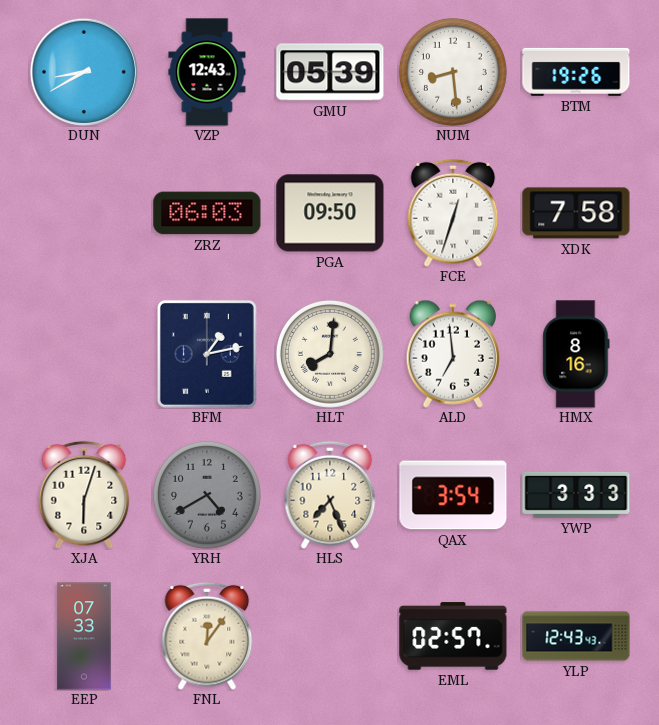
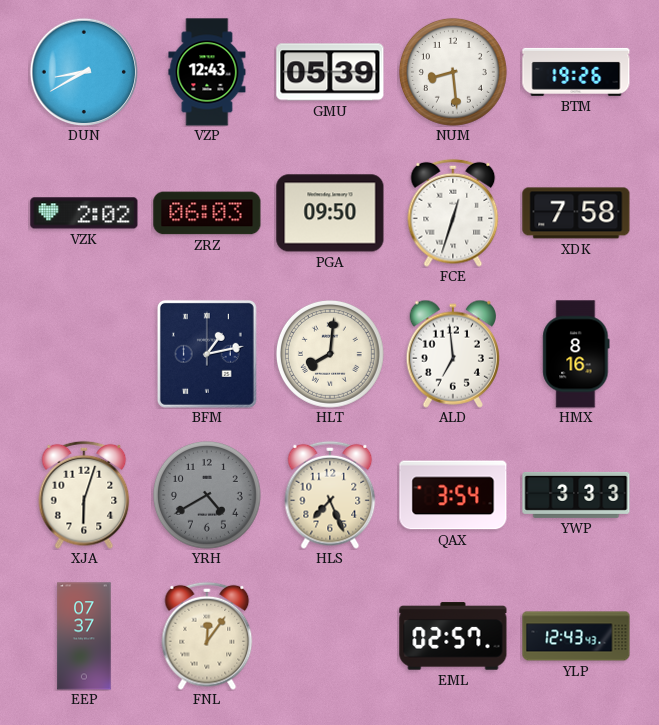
VZK: none -> 2:02
EEP: 07:33 -> 07:37
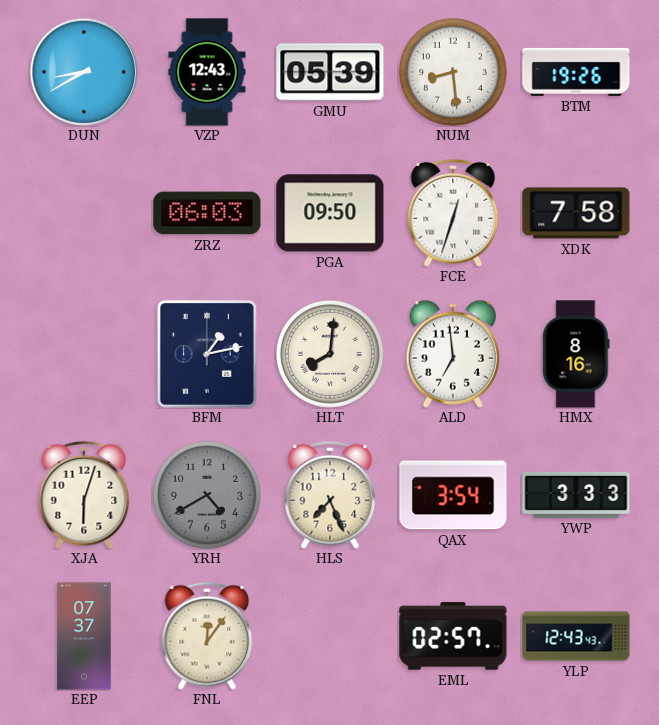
VZK: 2:02 -> none
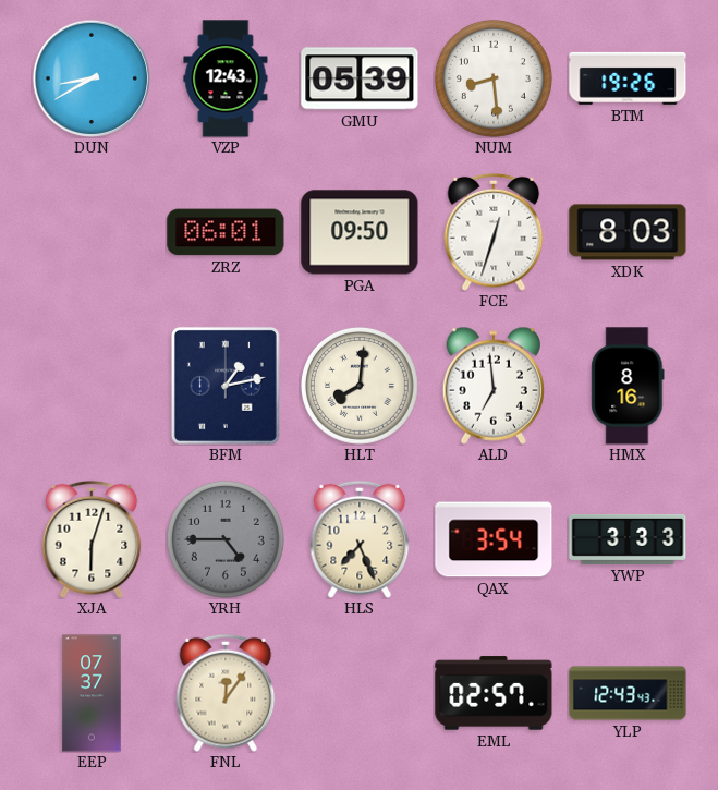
ZRZ: 06:03 -> 06:01
XDK: 7:58 -> 8:03
YRH: 4:40 -> 4:45
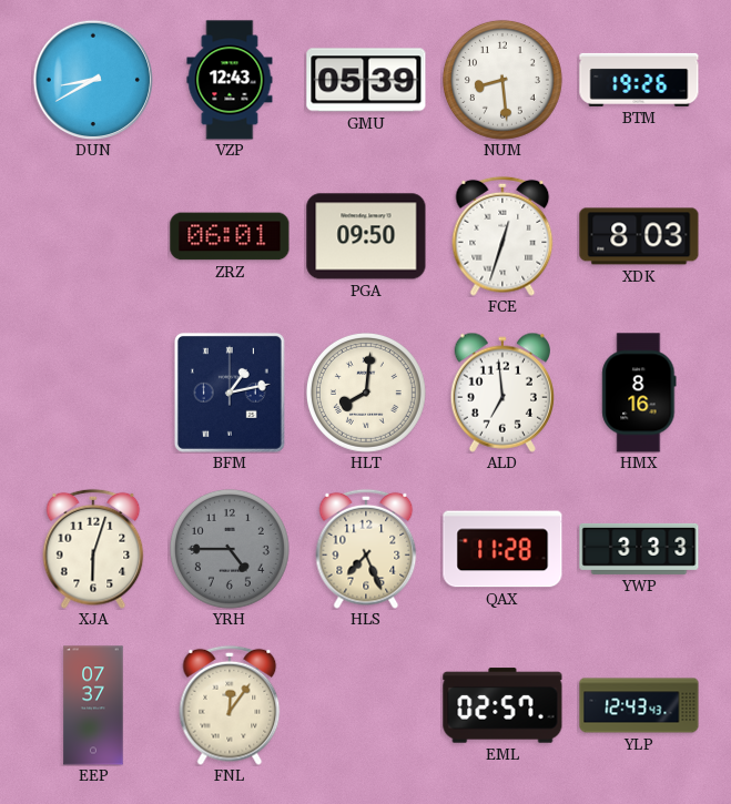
QAX: 3:54 -> 11:28
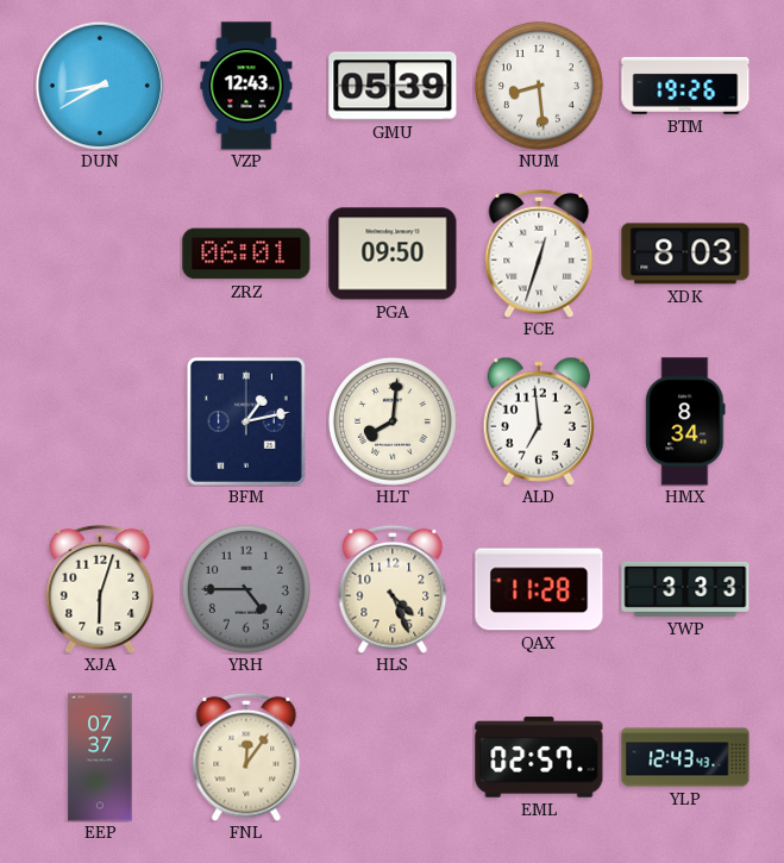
HMX: 8:16 -> 8:34
HLS: 7:26 -> 4:26
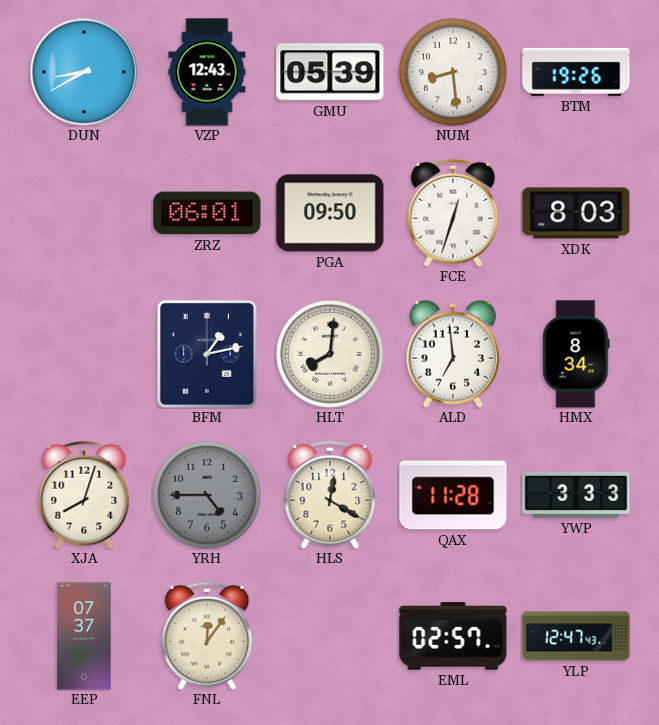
XJA: 6:03 -> 8:03
HLS: 4:26 -> 12:20
YLP: 12:43 -> 12:47
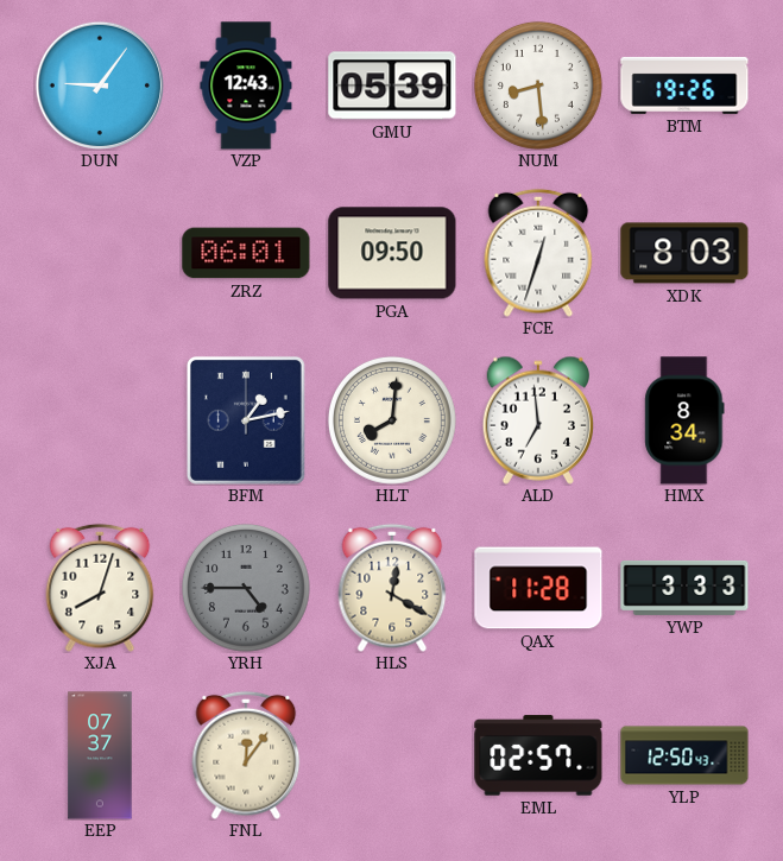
DUN: 8:40 -> 9:06
YLP: 12:47 -> 12:50
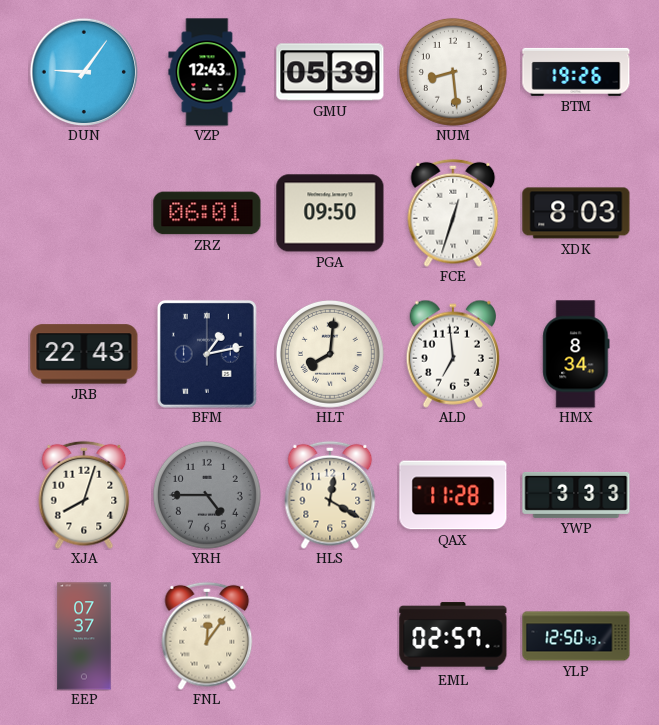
JRB: none -> 22:43
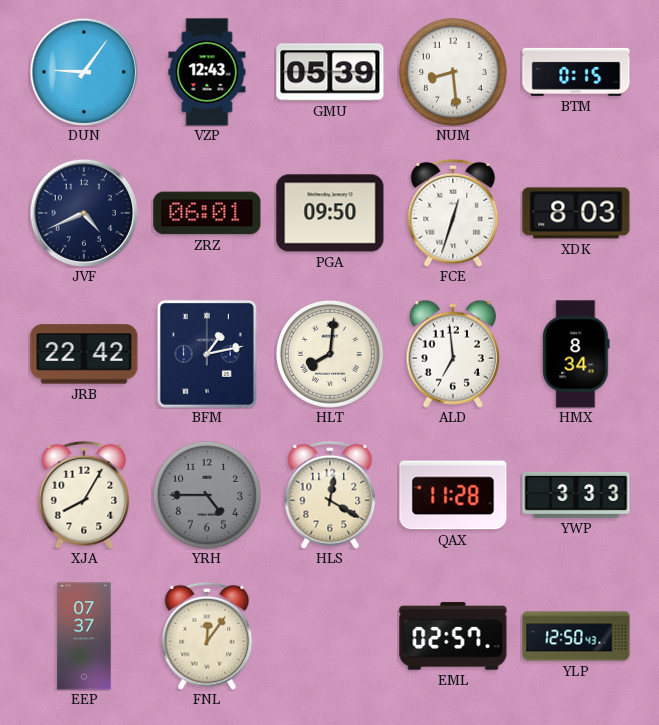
BTM: 19:26 -> 0:15
JVF: none -> 4:41
JRB: 22:43 -> 22:42
XJA: 8:03 -> 8:05
